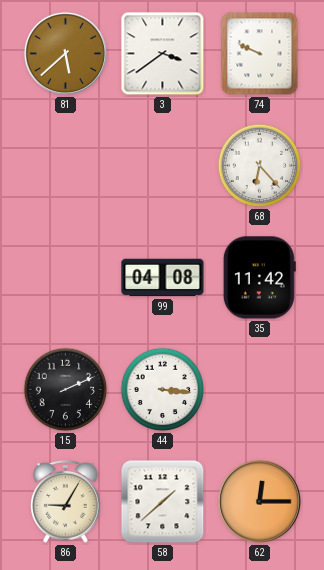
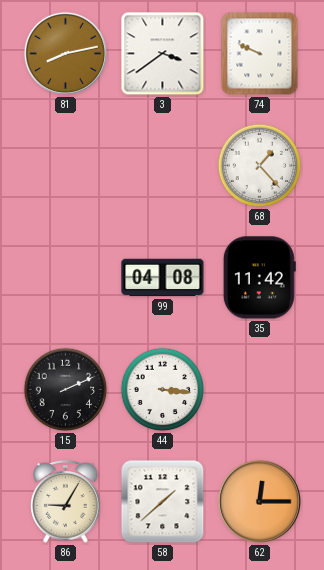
81: 5:38 -> 8:13
68: 6:23 -> 1:23
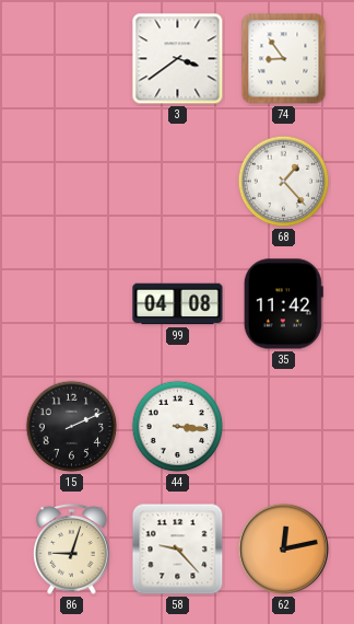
81: 8:13 -> none
74: 9:49 -> 8:54
86: 9:05 -> 9:03
58: 1:38 -> 9:23
62: 12:15 -> 12:13
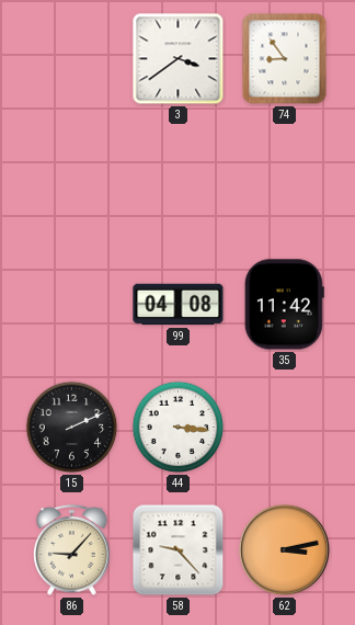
68: 1:23 -> none
86: 9:03 -> 9:07
62: 12:13 -> 3:13
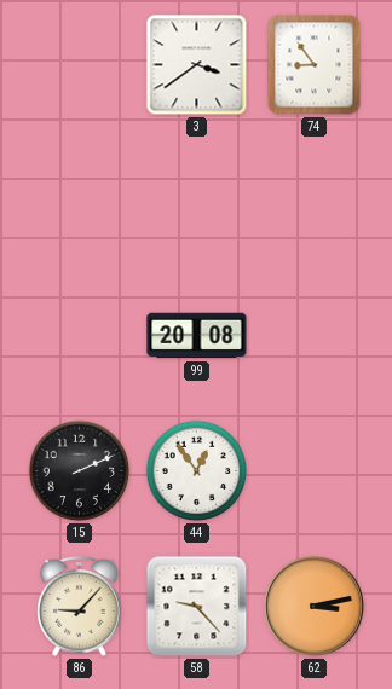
99: 04:08 -> 20:08
35: 11:42 -> none
44: 3:16 -> 12:54
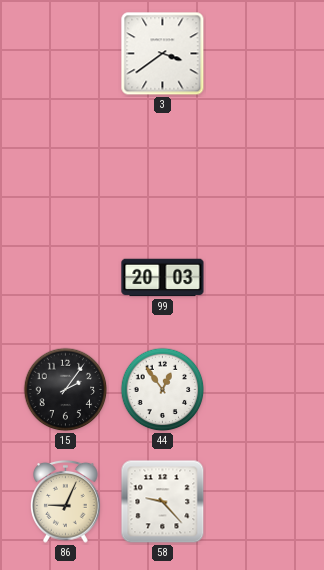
74: 8:54 -> none
99: 20:08 -> 20:03
15: 2:11 -> 2:06
86: 9:07 -> 9:04
62: 3:13 -> none
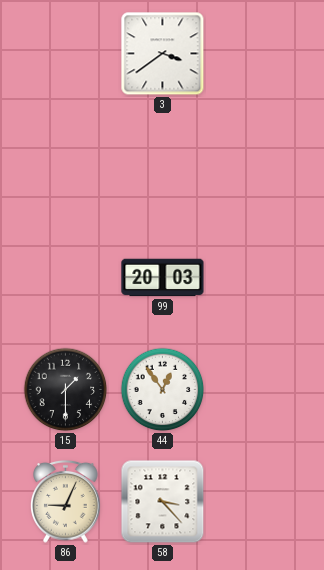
15: 2:06 -> 1:30
58: 9:23 -> 3:23
